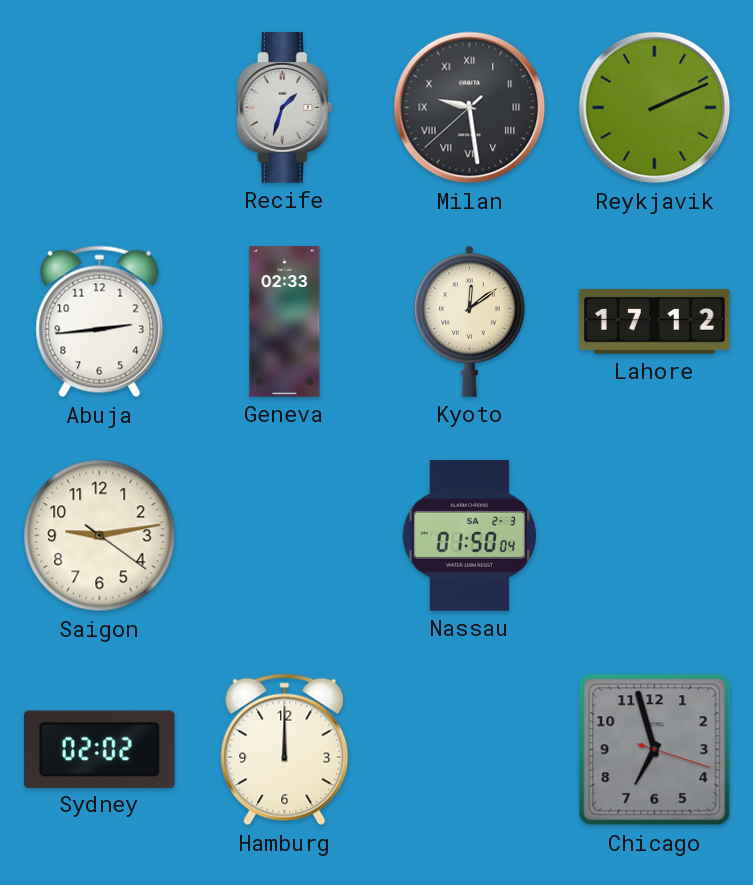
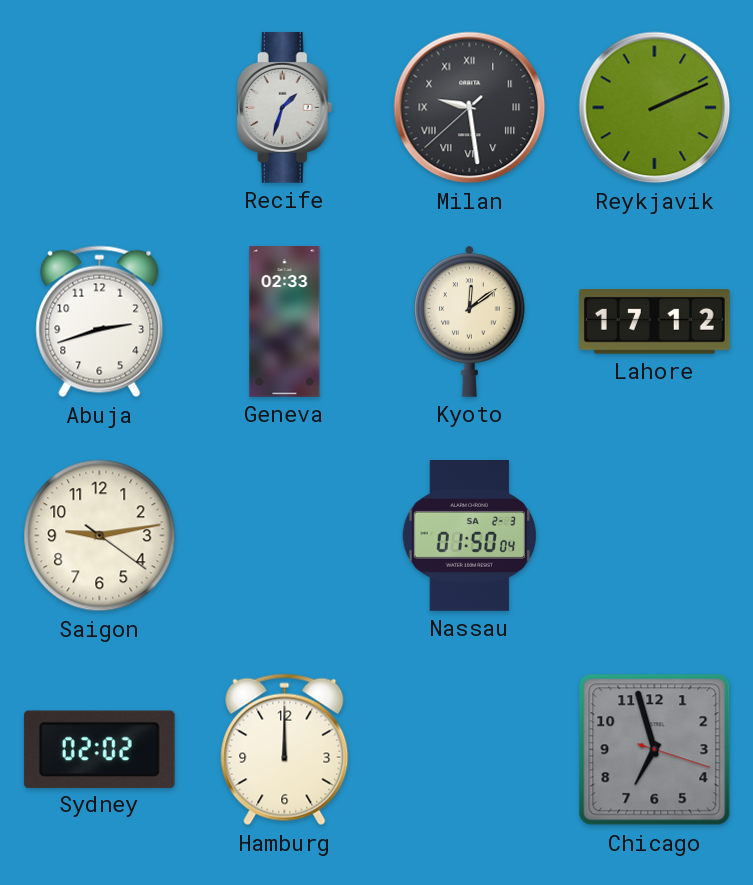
Abuja: 2:44 -> 2:42
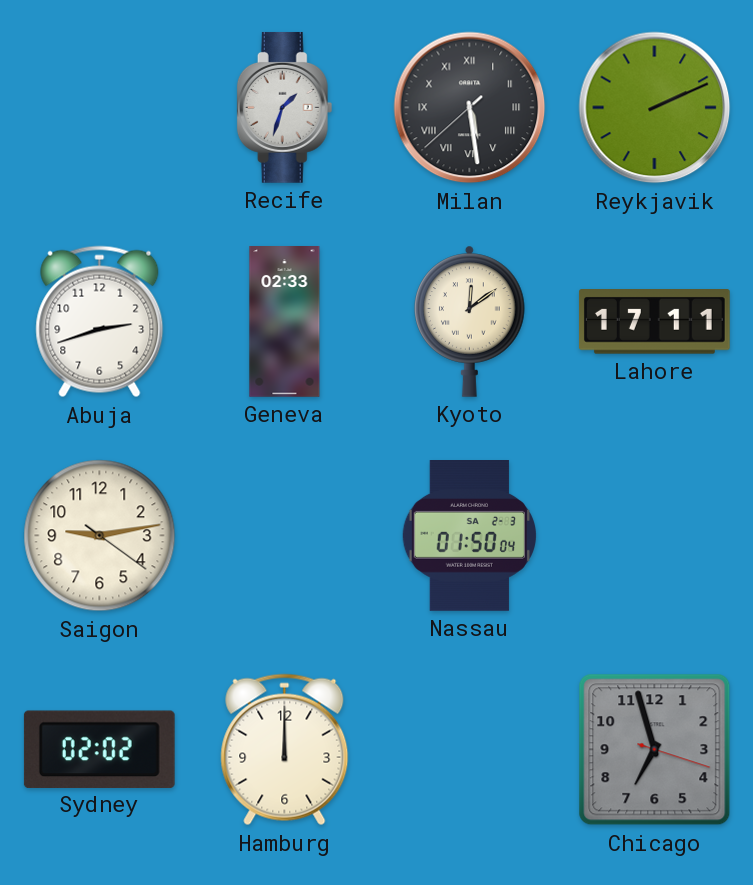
Milan: 9:28 -> 5:28
Lahore: 17:12 -> 17:11
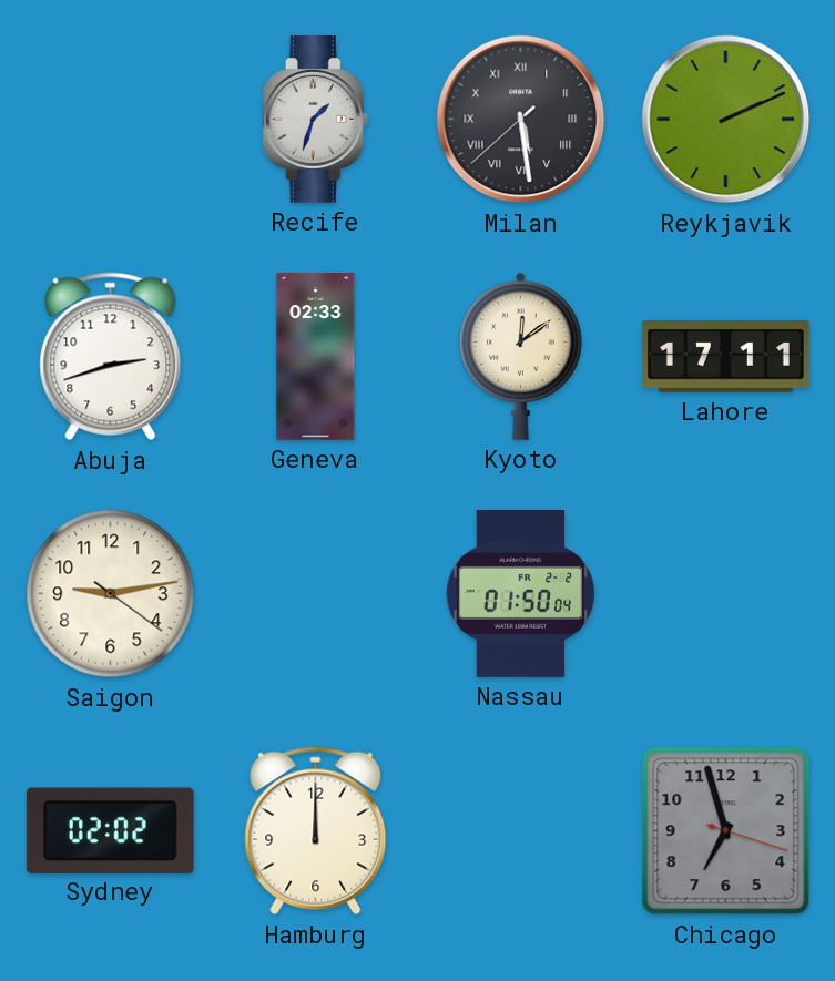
Nassau date: SA 2-3 -> FR 2-2
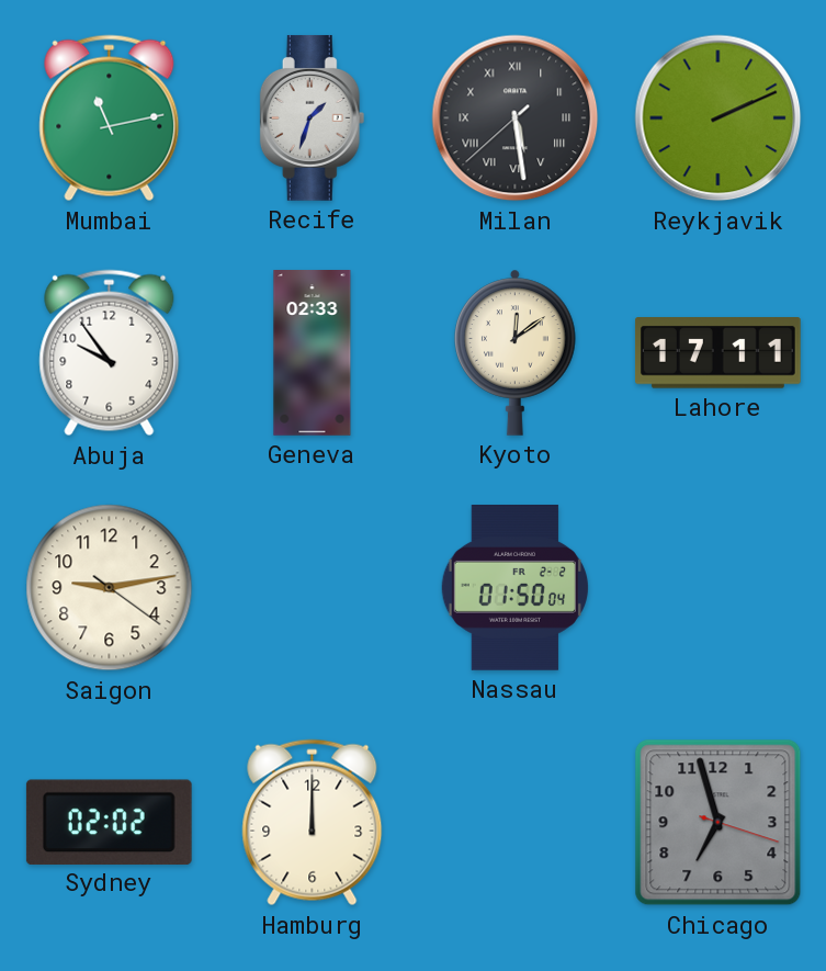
Mumbai: none -> 11:13
Abuja: 2:42 -> 9:54
